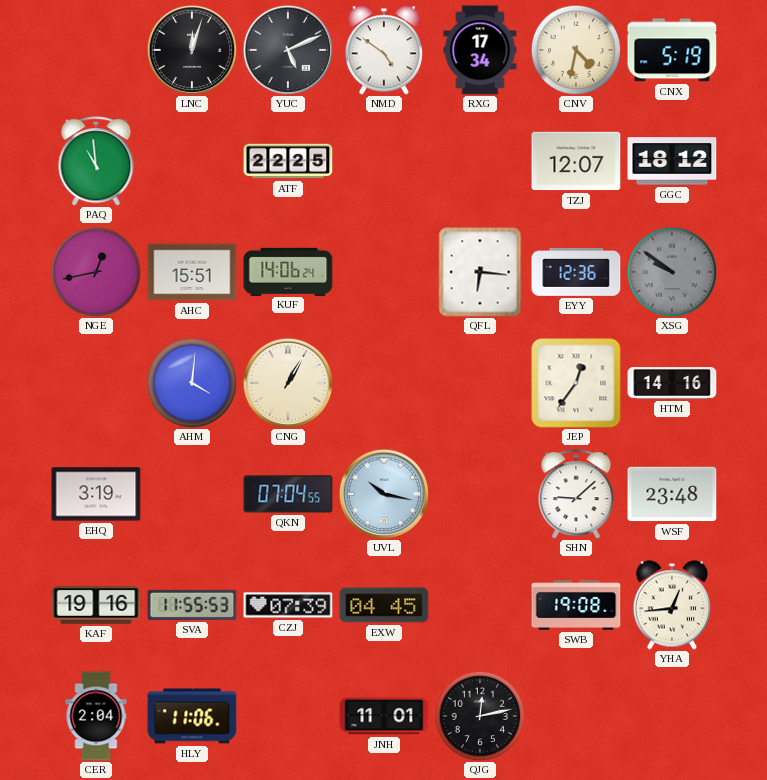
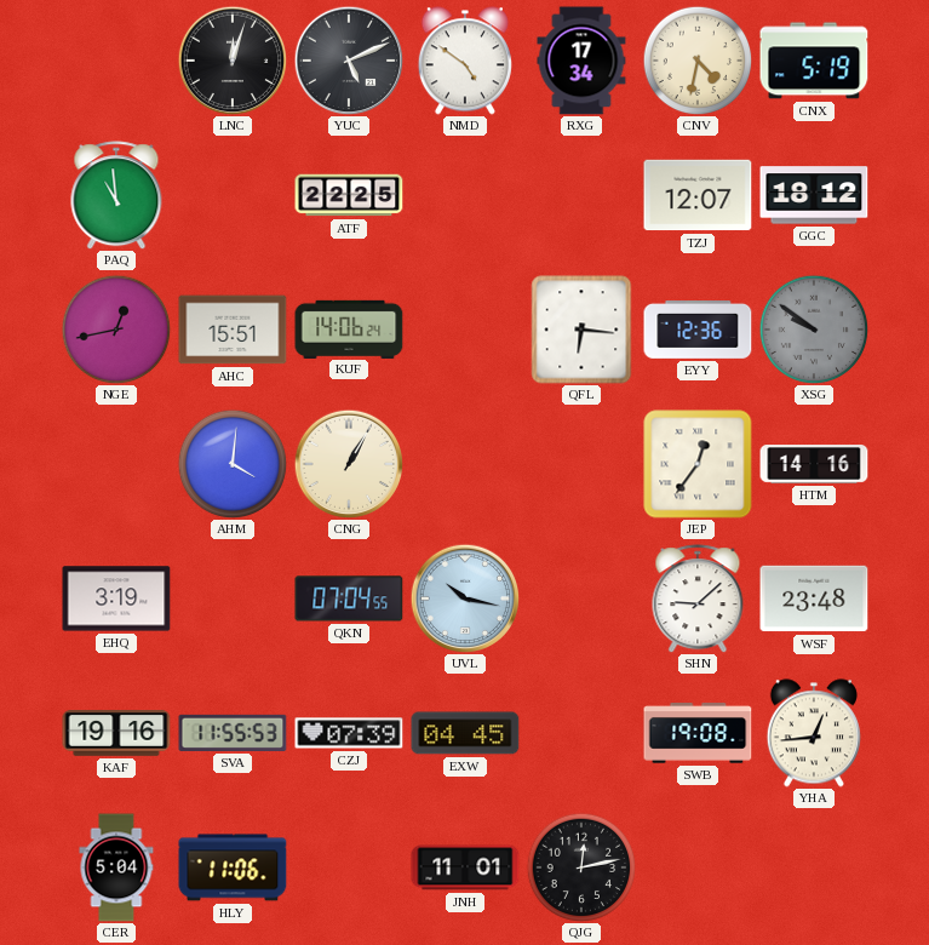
CER: 2:04 -> 5:04
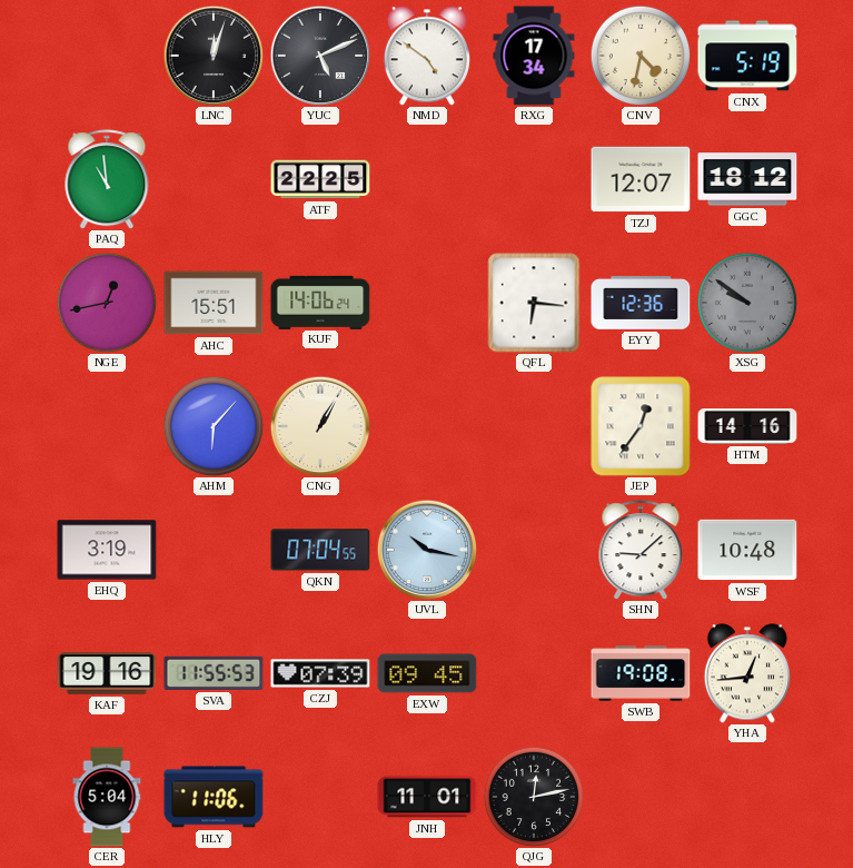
AHM: 4:01 -> 6:07
WSF: 23:48 -> 10:48
EXW: 04:45 -> 09:45
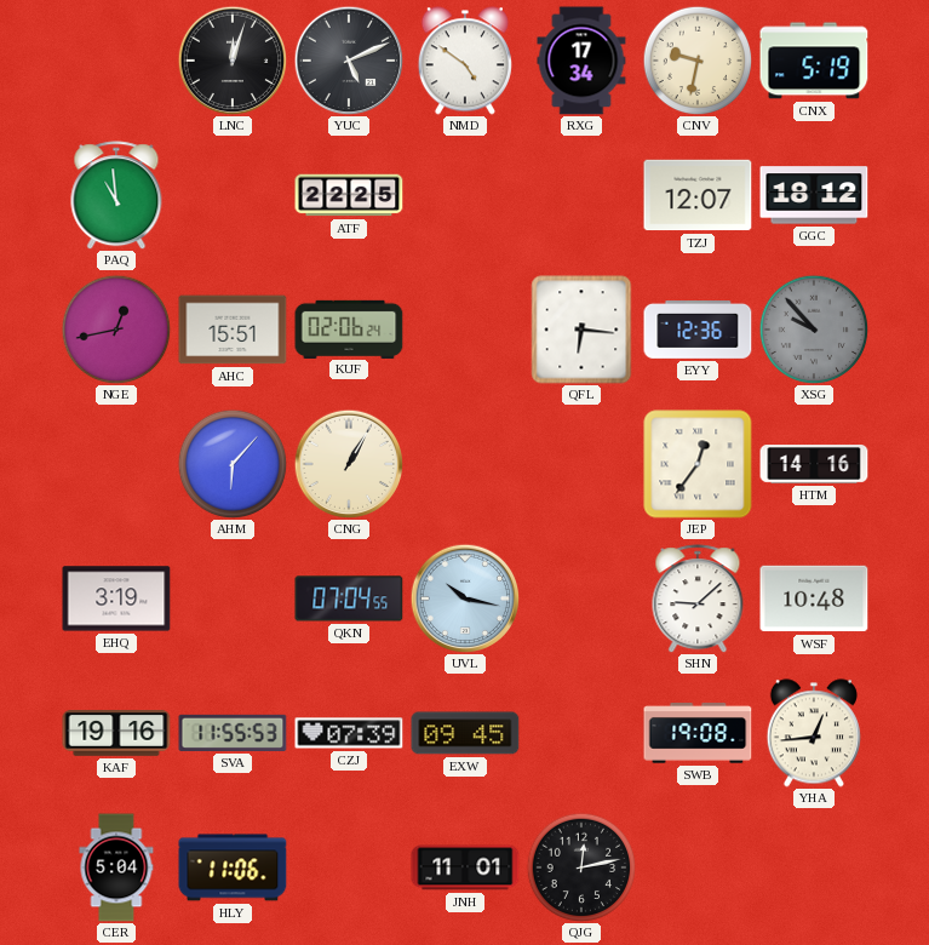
CNV: 4:32 -> 9:32
KUF: 14:06 -> 02:06
XSG: 9:51 -> 9:53
